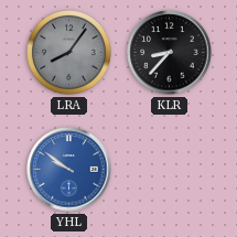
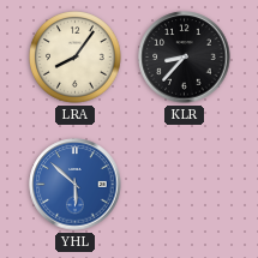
LRA dial: grey -> cream
YHL: 9:51 -> 5:52
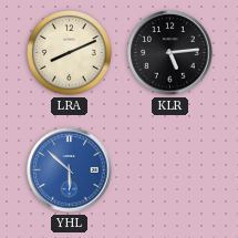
LRA: 8:06 -> 8:11
KLR: 8:37 -> 5:14
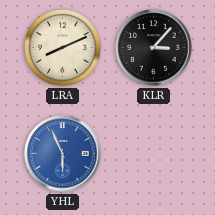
KLR: 5:14 -> 3:07
YHL: 5:52 -> 5:56
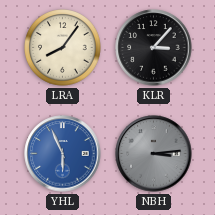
LRA: 8:11 -> 8:06
NBH: none -> 3:14
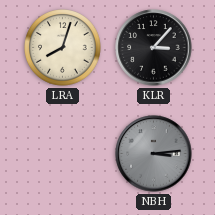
LRA: 8:06 -> 8:03
YHL: 5:56 -> none
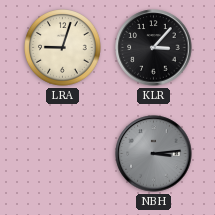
LRA: 8:03 -> 9:03
